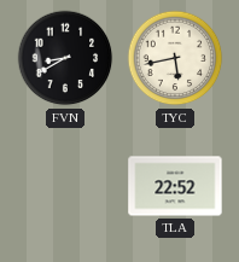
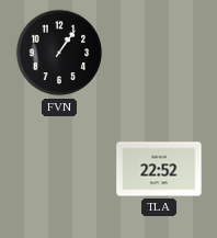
FVN: 8:40 -> 1:06
TYC: 5:43 -> none
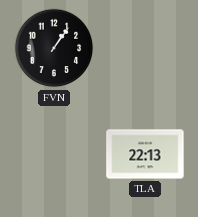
TLA: 22:52 -> 22:13
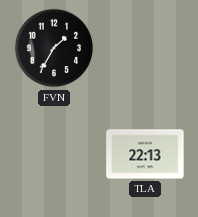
FVN: 1:06 -> 1:35
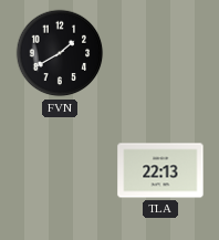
FVN: 1:35 -> 1:40
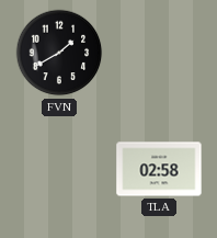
TLA: 22:13 -> 02:58
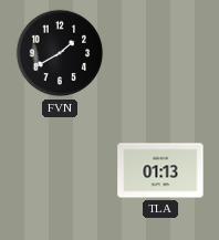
TLA: 02:58 -> 01:13
